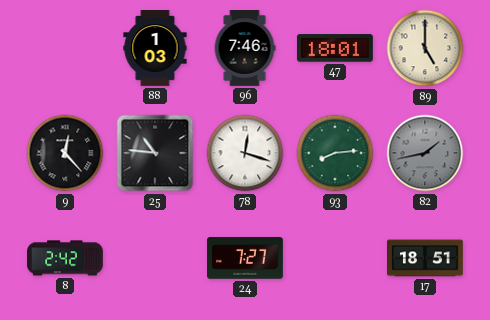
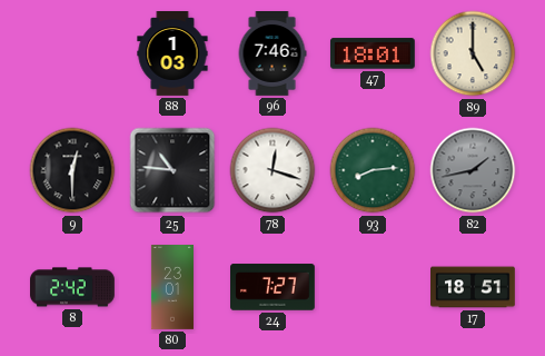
9: 12:23 -> 12:30
80: none -> 23:01
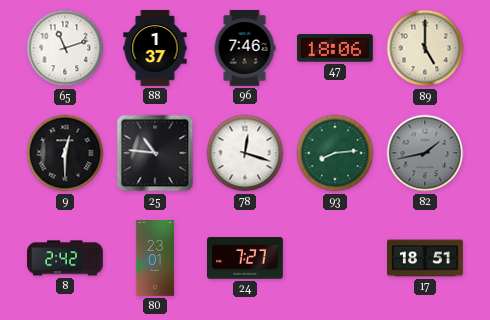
65: none -> 11:12
88: 1:03 -> 1:37
47: 18:01 -> 18:06
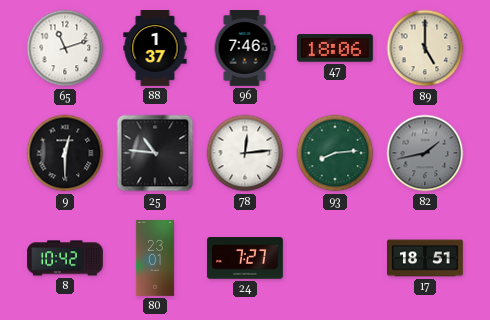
78: 12:18 -> 12:14
8: 2:42 -> 10:42
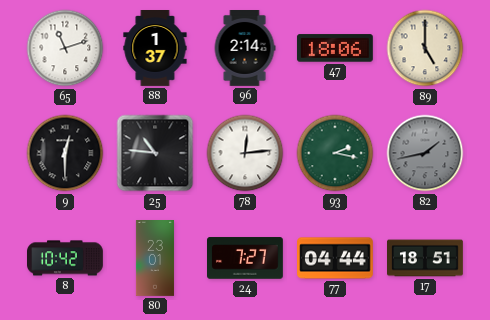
96: 7:46 -> 2:14
93: 8:14 -> 2:17
77: none -> 04:44
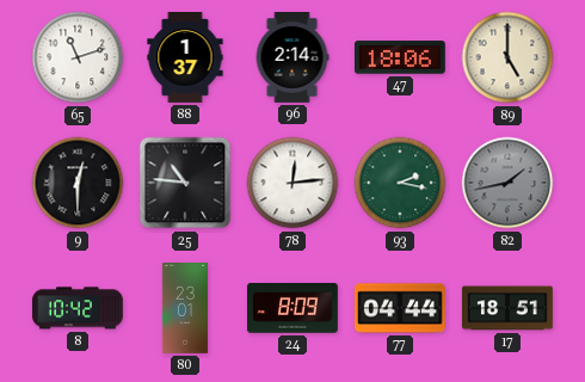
24: 7:27 -> 8:09
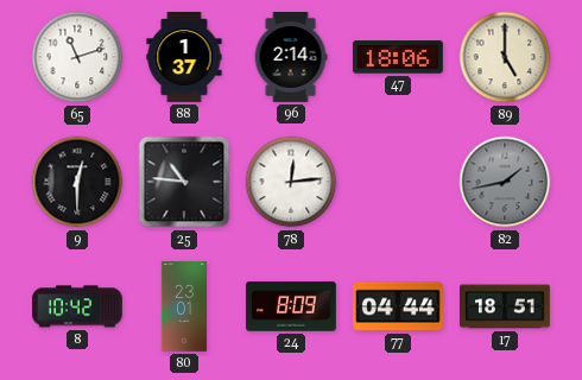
93: 2:17 -> none
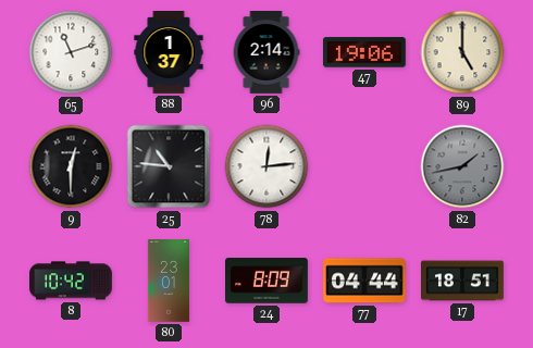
47: 18:06 -> 19:06
